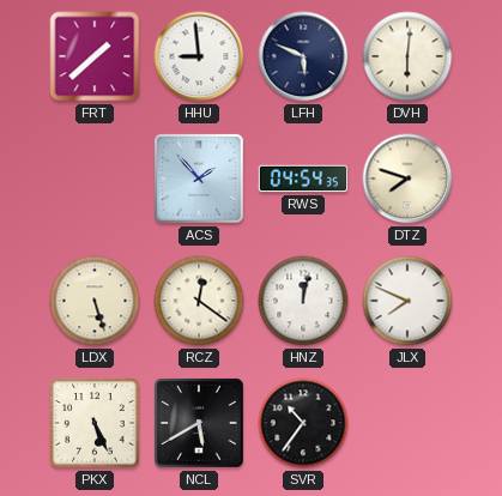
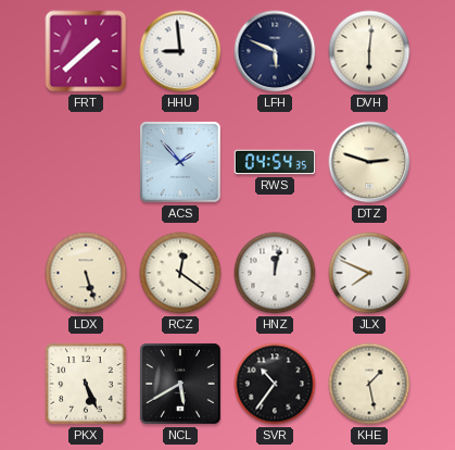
DTZ: 7:48 -> 2:48
KHE: none -> 1:28
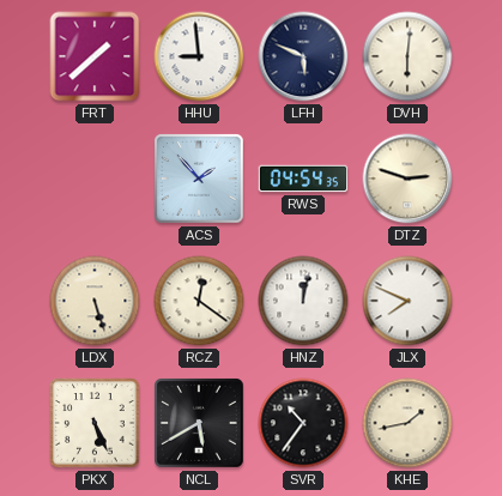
KHE: 1:28 -> 1:43
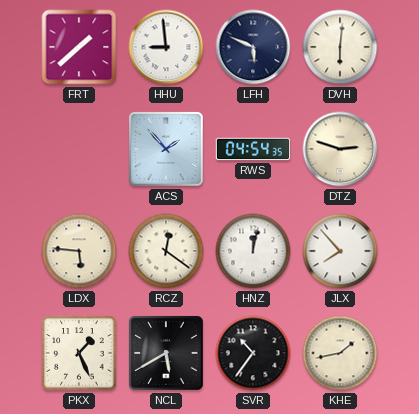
LDX: 5:27 -> 5:46
JLX: 7:49 -> 7:53
PKX: 5:26 -> 1:26
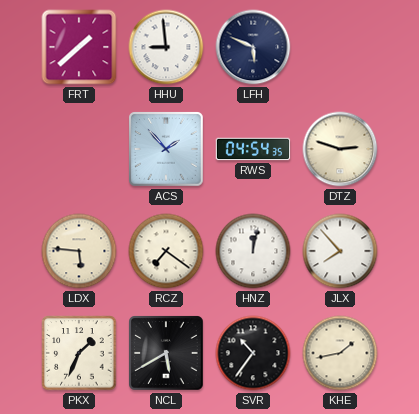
DVH: 6:01 -> none
RCZ: 12:21 -> 7:21
PKX: 1:26 -> 1:34
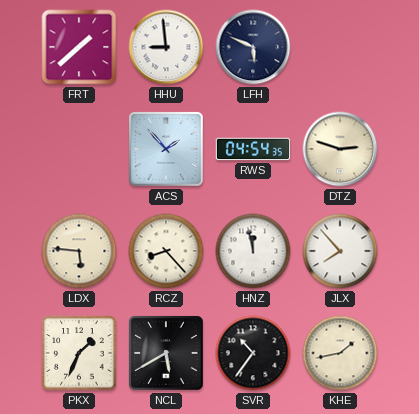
RCZ: 7:21 -> 8:23
HNZ: 12:02 -> 11:58
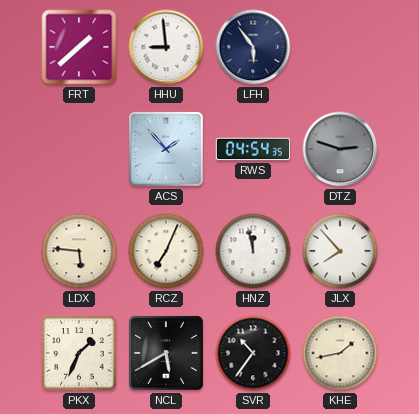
LFH: 5:49 -> 5:54
DTZ dial: cream -> grey
RCZ: 8:23 -> 7:04
